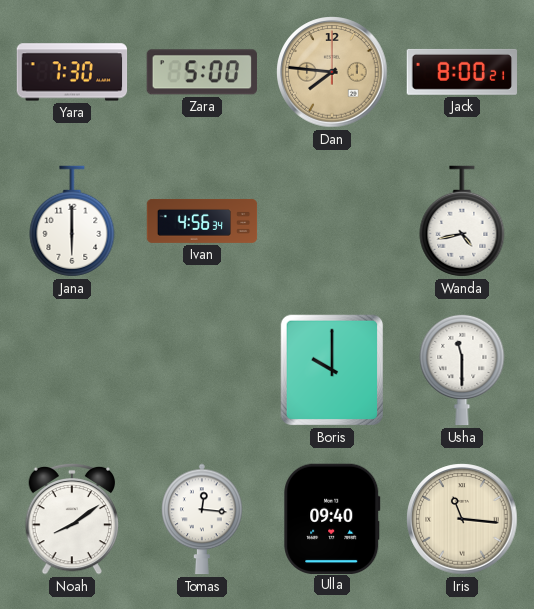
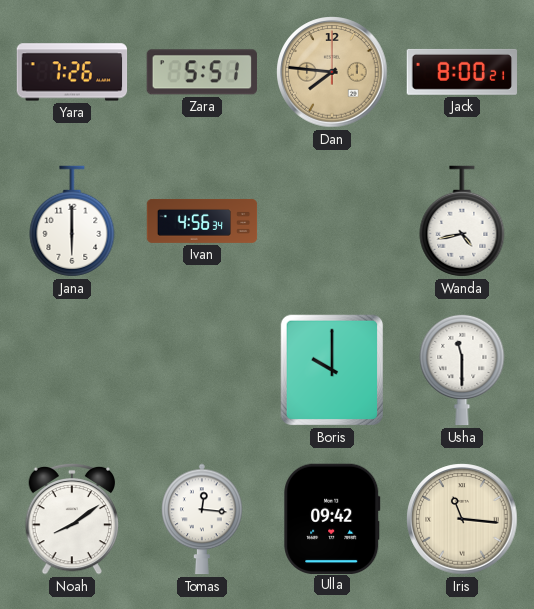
Yara: 7:30 -> 7:26
Zara: 5:00 -> 5:51
Ulla: 09:40 -> 09:42
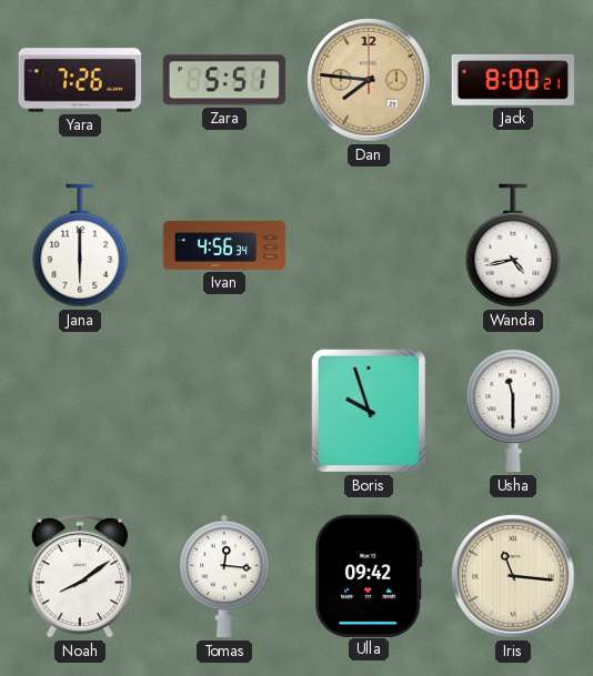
Boris: 10:00 -> 9:57
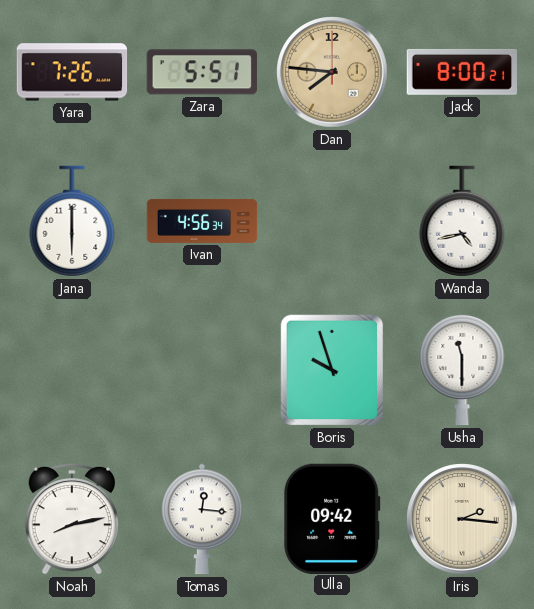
Noah: 8:09 -> 8:13
Iris: 11:16 -> 2:16
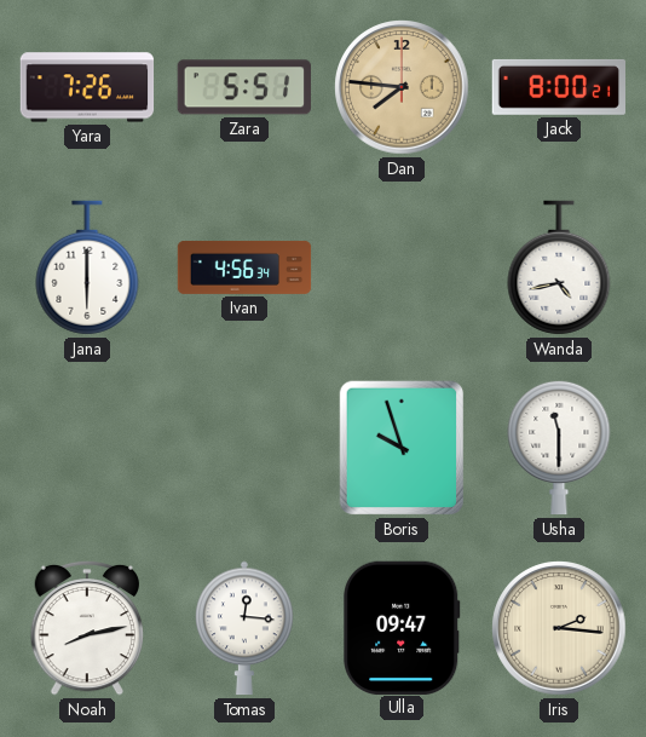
Ulla: 09:42 -> 09:47
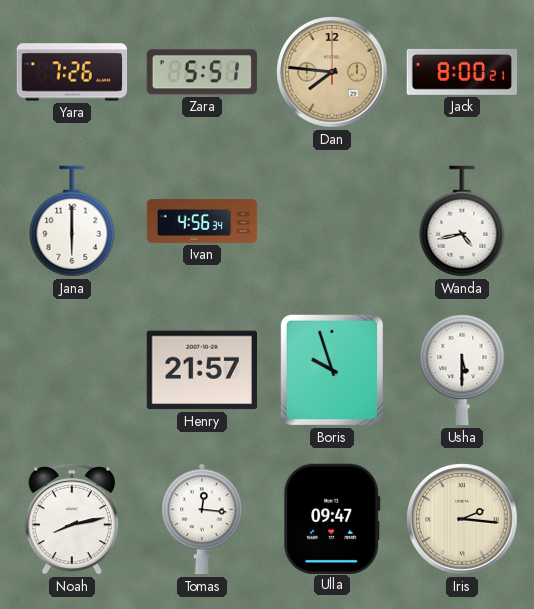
Henry: none -> 21:57
Usha: 11:30 -> 5:30
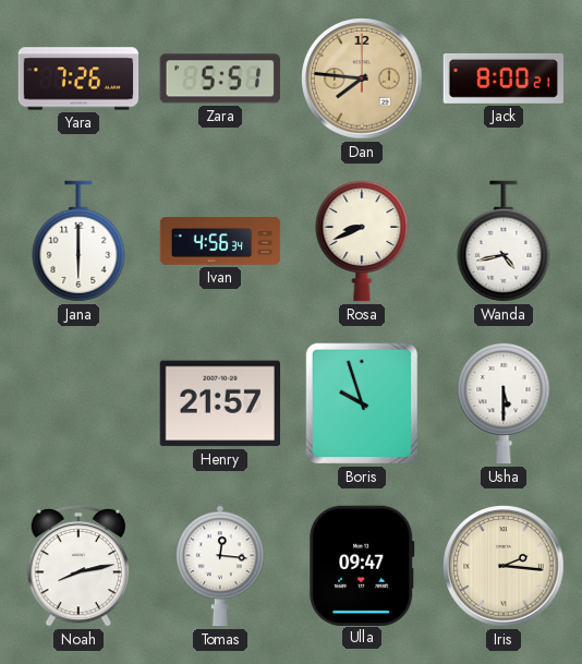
Rosa: none -> 8:41
